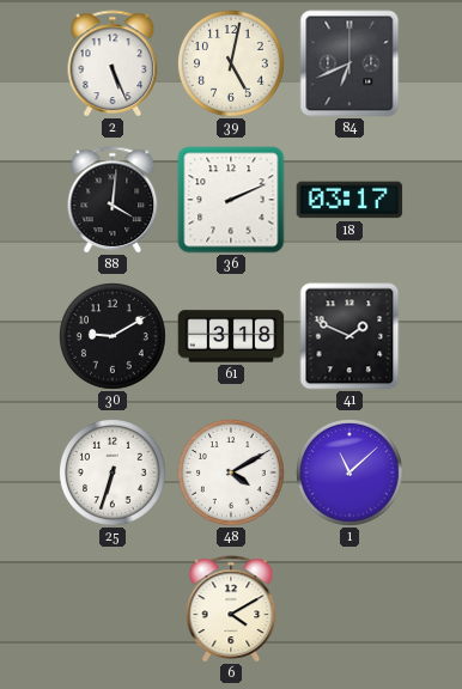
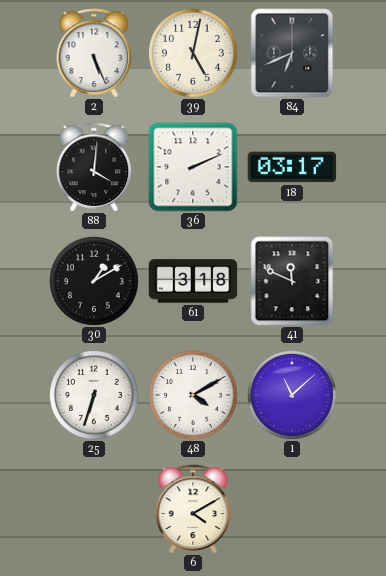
30: 9:10 -> 1:10
41: 1:49 -> 11:49
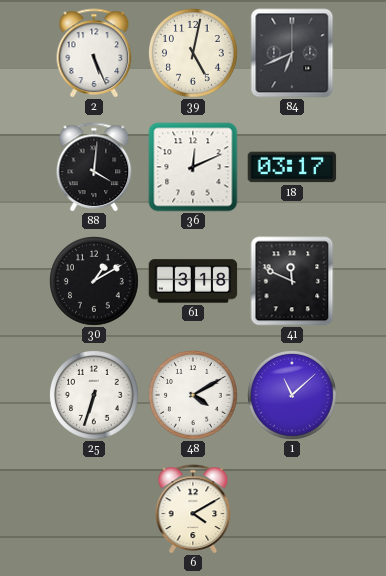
36: 2:11 -> 12:11
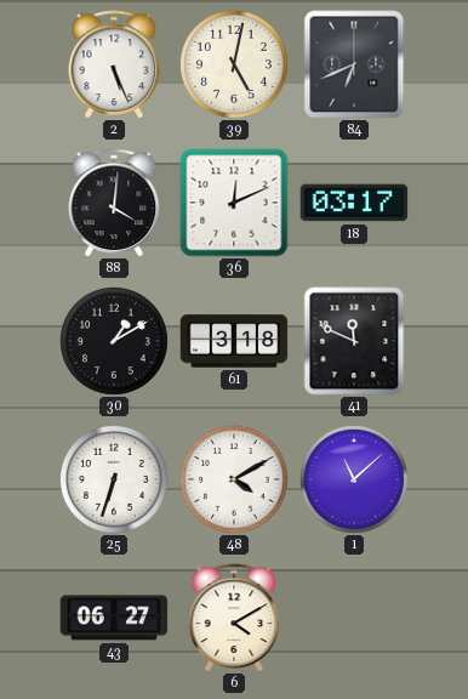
43: none -> 06:27
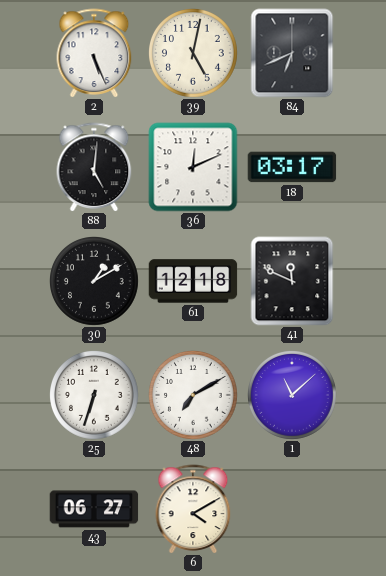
88: 4:01 -> 5:01
61: 3:18 -> 12:18
48: 4:10 -> 7:10
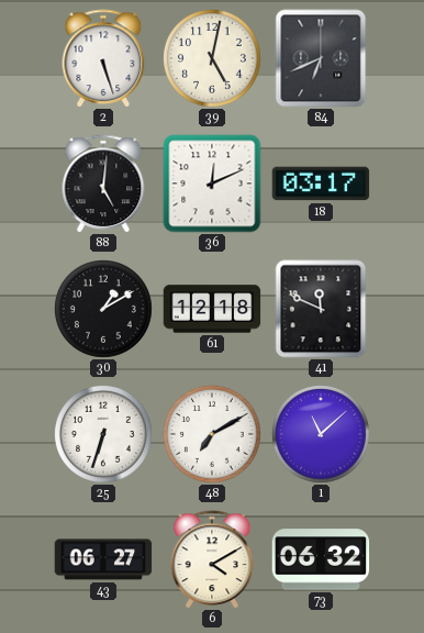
2: 5:26 -> 5:27
73: none -> 06:32
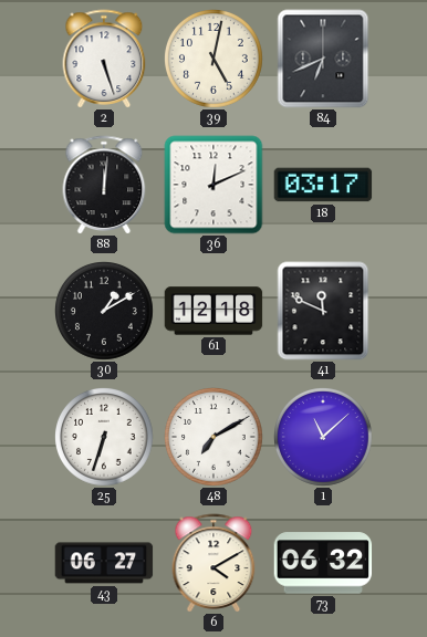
88: 5:01 -> 12:01
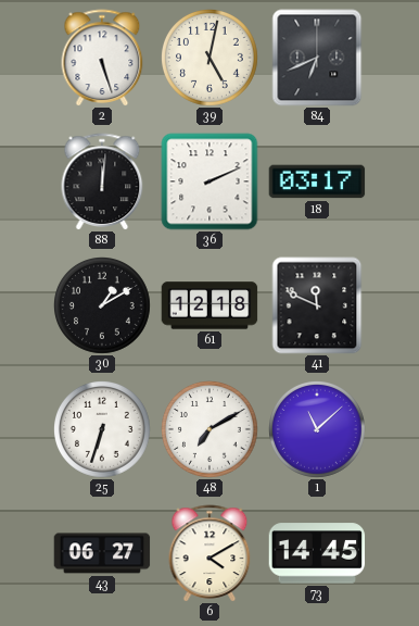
36: 12:11 -> 2:11
73: 06:32 -> 14:45
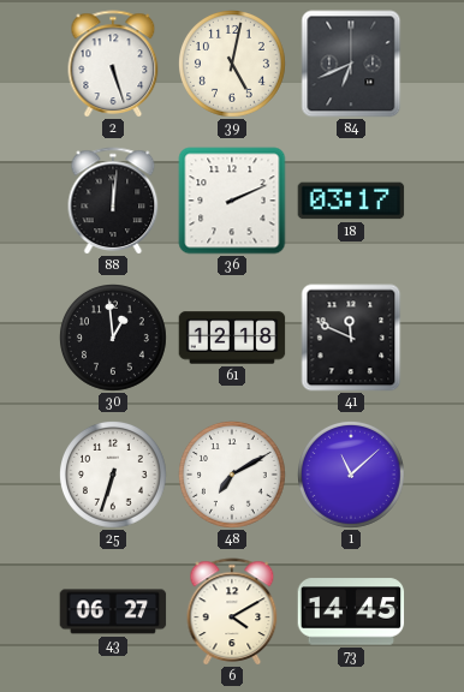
30: 1:10 -> 12:59
